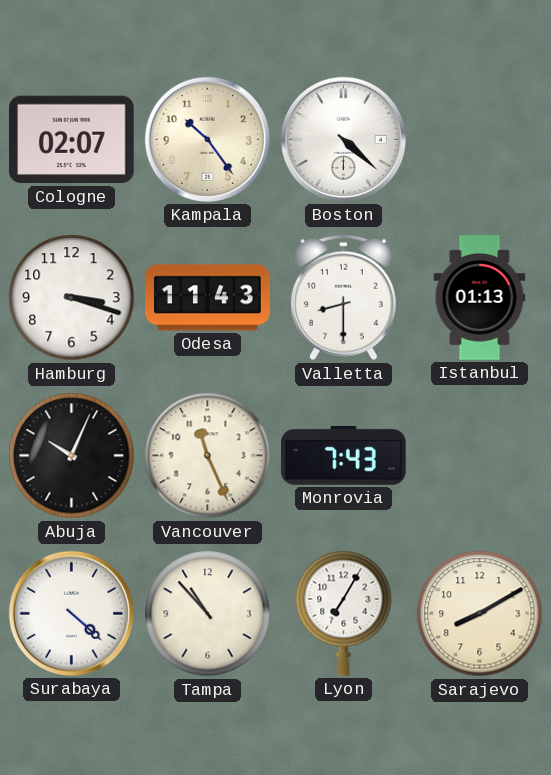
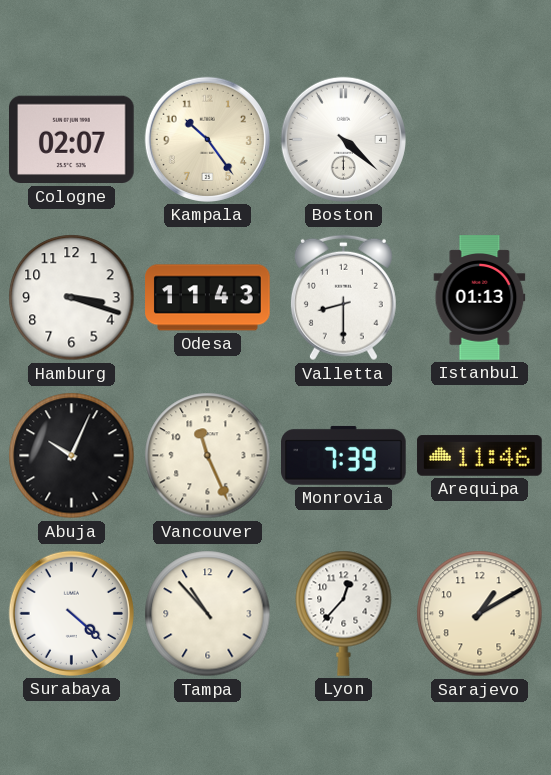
Monrovia: 7:43 -> 7:39
Arequipa: none -> 11:46
Lyon: 7:05 -> 12:37
Sarajevo: 8:10 -> 1:10
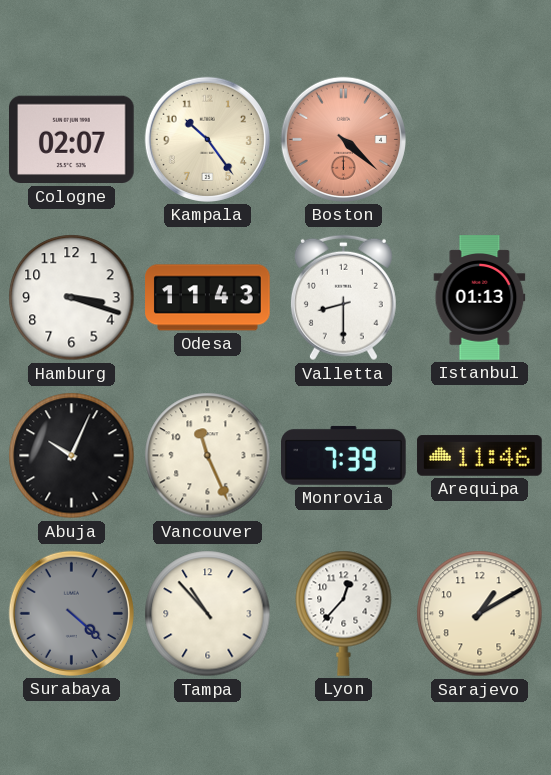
Boston dial: white -> salmon
Surabaya dial: white -> grey
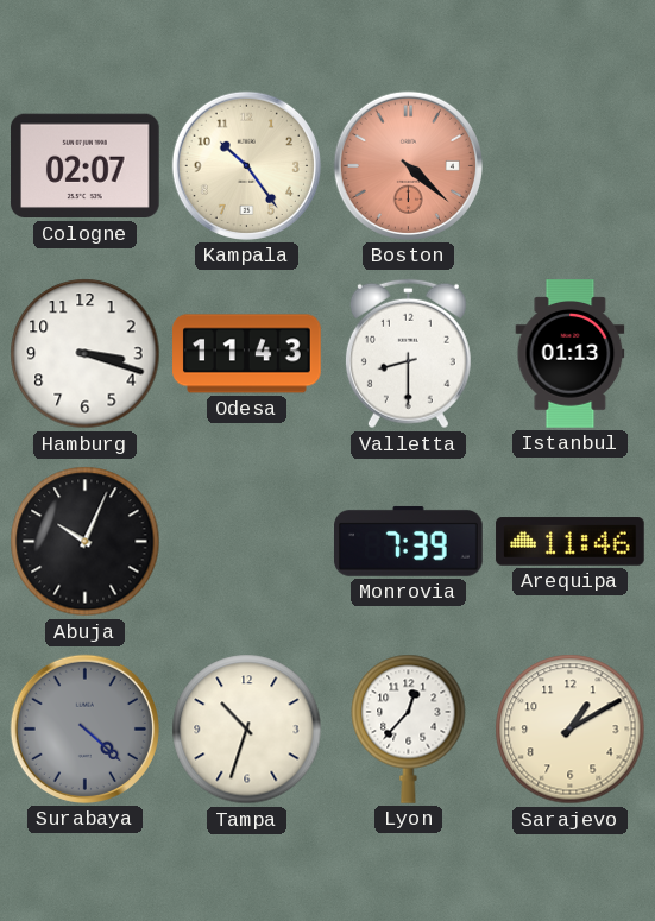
Vancouver: 11:26 -> none
Tampa: 10:53 -> 10:33
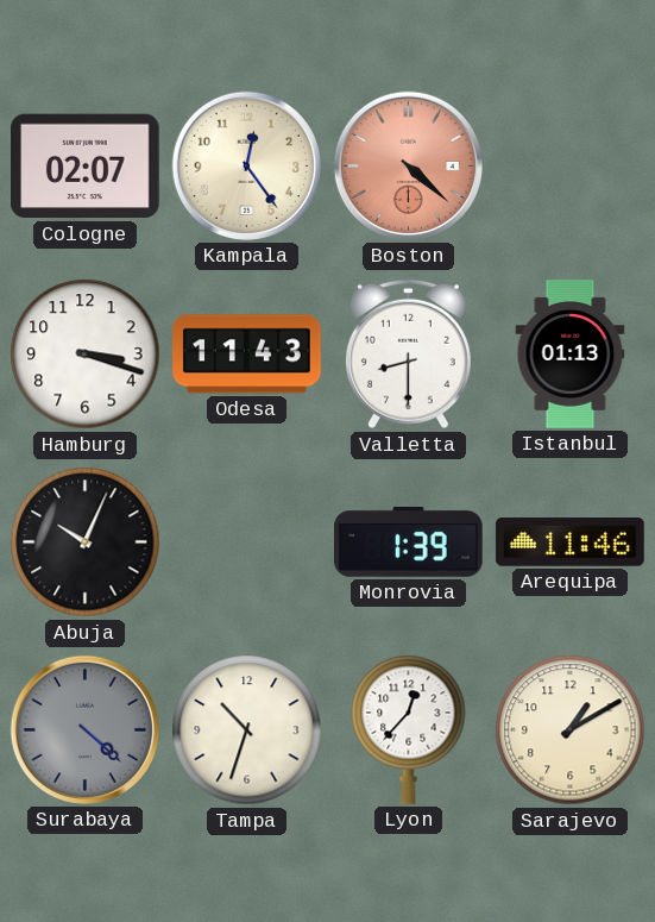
Kampala: 10:24 -> 12:24
Monrovia: 7:39 -> 1:39
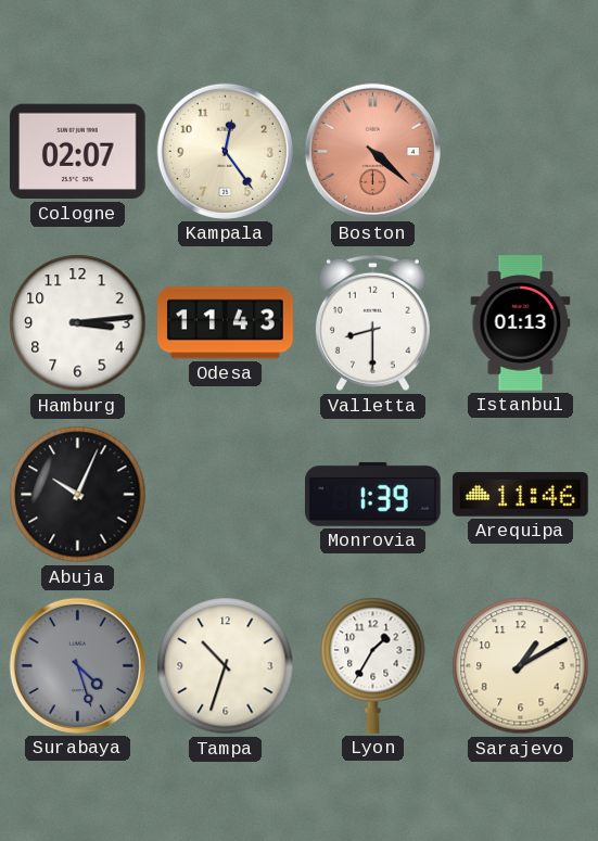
Hamburg: 3:18 -> 3:14
Surabaya: 4:22 -> 4:27
Lyon: 12:37 -> 1:35
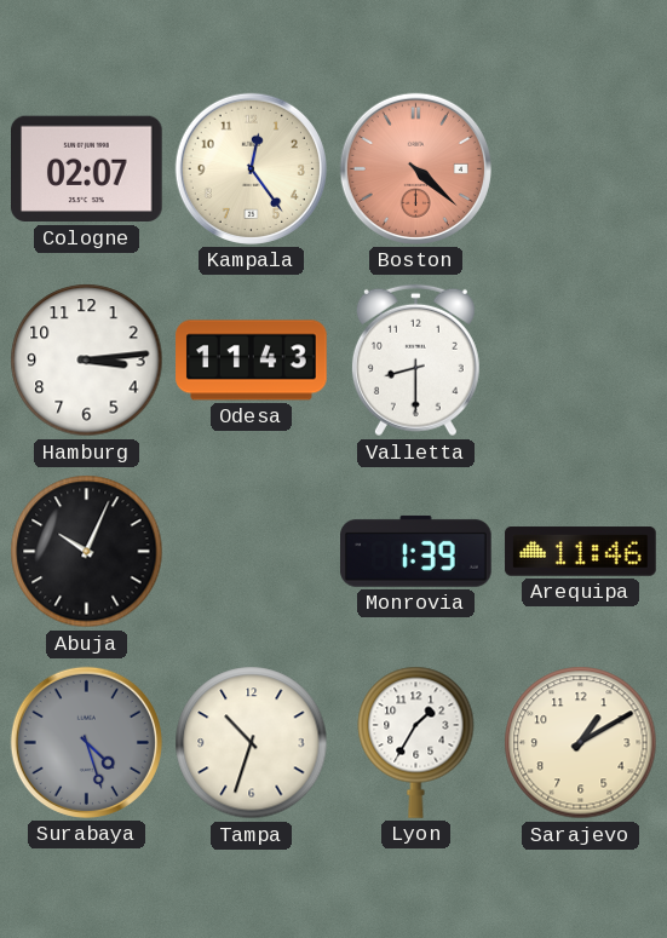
Istanbul: 01:13 -> none
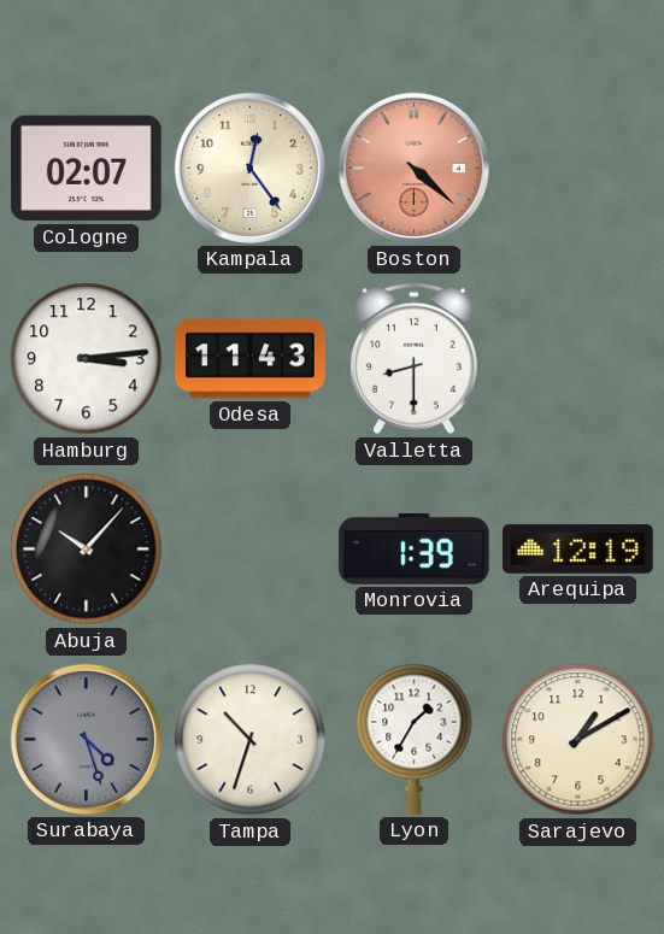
Abuja: 10:04 -> 10:07
Arequipa: 11:46 -> 12:19
